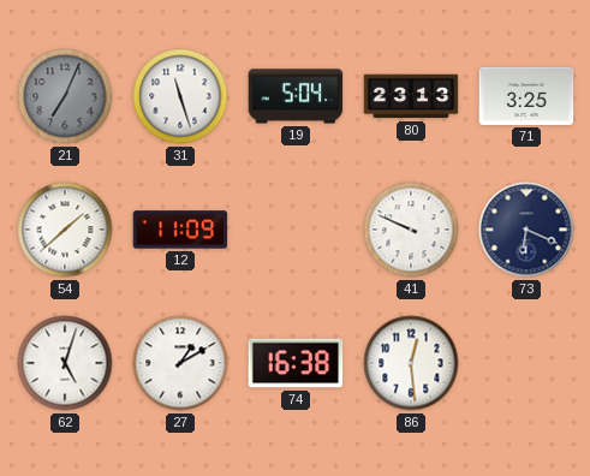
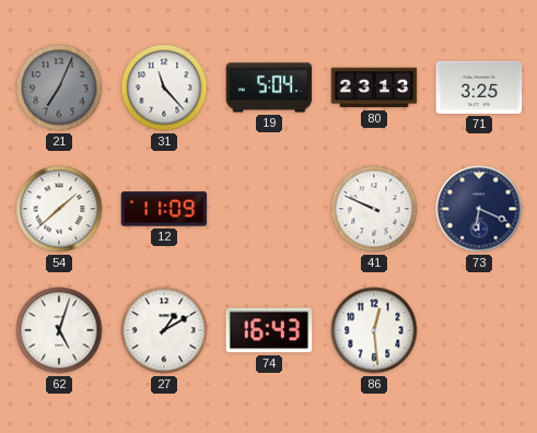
31: 11:27 -> 11:23
74: 16:38 -> 16:43
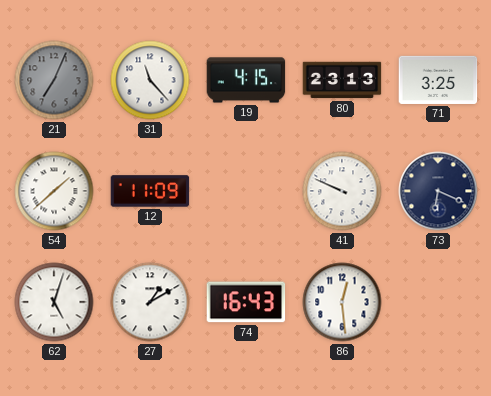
19: 5:04 -> 4:15
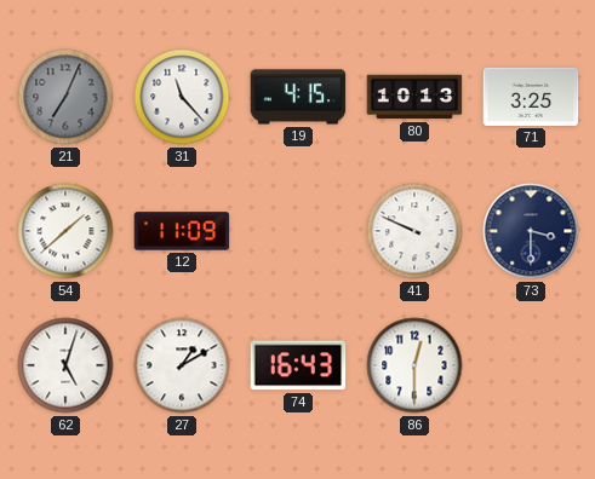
80: 23:13 -> 10:13
73: 6:19 -> 3:30
86: 12:29 -> 12:30
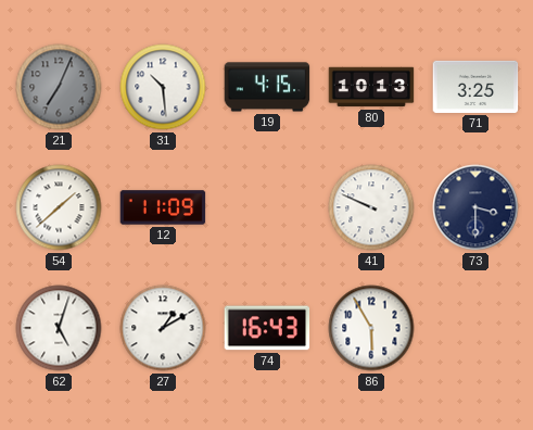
31: 11:23 -> 10:29
86: 12:30 -> 5:55
